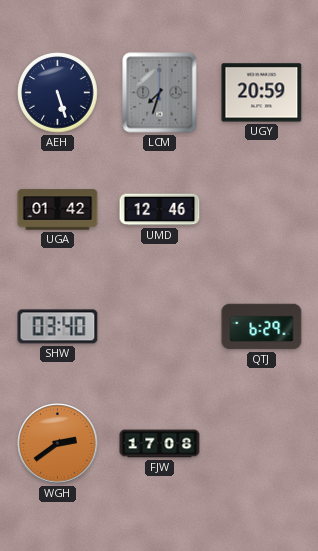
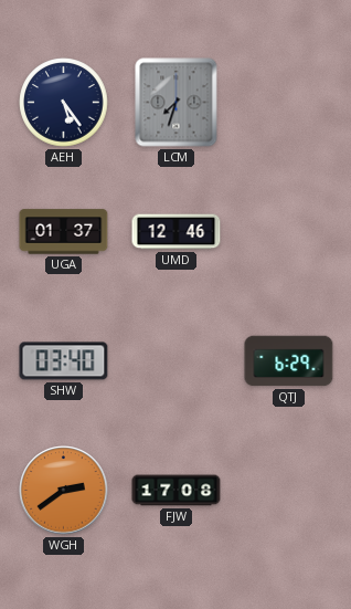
AEH: 5:27 -> 5:24
UGY: 20:59 -> none
UGA: 01:42 -> 01:37
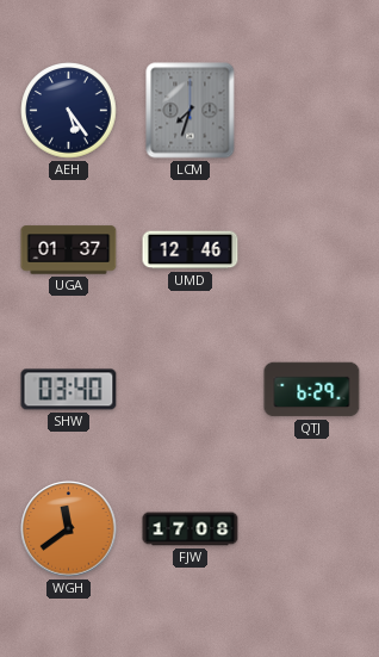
WGH: 2:39 -> 11:39
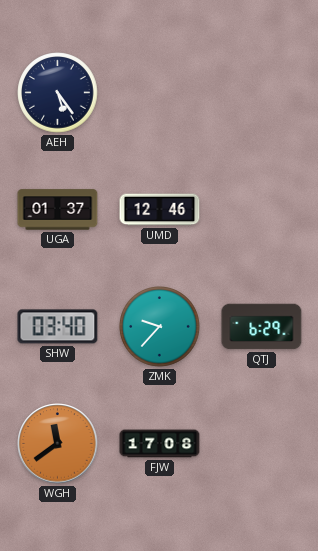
LCM: 7:33 -> none
ZMK: none -> 9:37
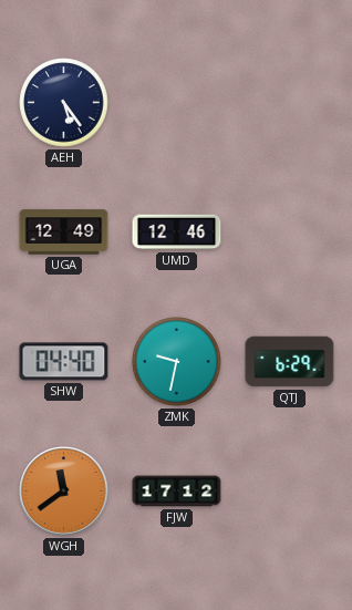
UGA: 01:37 -> 12:49
SHW: 03:40 -> 04:40
ZMK: 9:37 -> 9:32
FJW: 17:08 -> 17:12
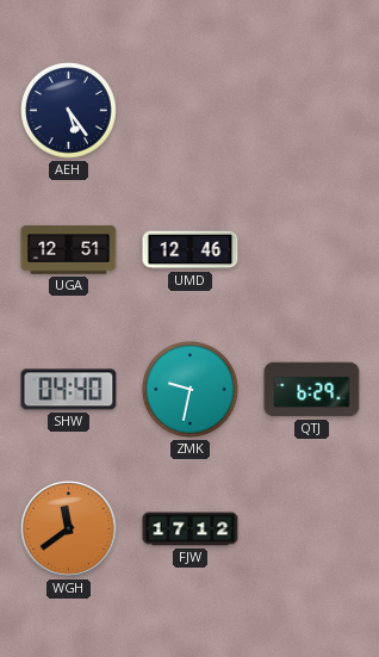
UGA: 12:49 -> 12:51
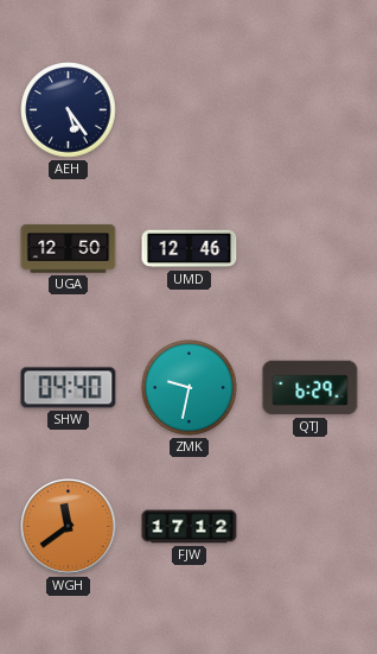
UGA: 12:51 -> 12:50
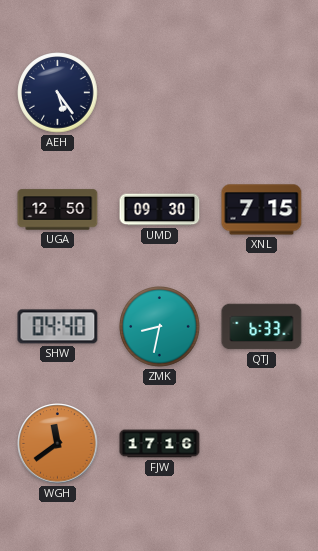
UMD: 12:46 -> 09:30
XNL: none -> 7:15
ZMK: 9:32 -> 8:32
QTJ: 6:29 -> 6:33
FJW: 17:12 -> 17:16
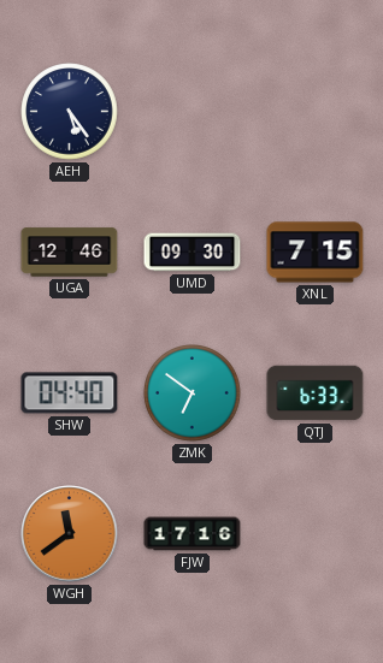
UGA: 12:50 -> 12:46
ZMK: 8:32 -> 6:51
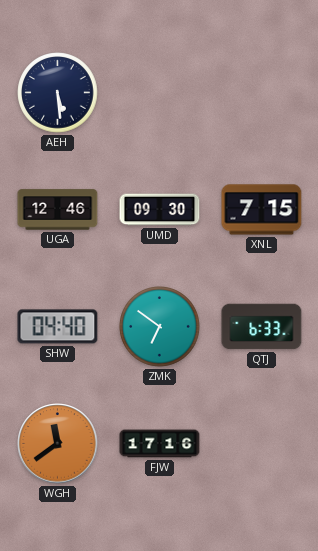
AEH: 5:24 -> 5:29
